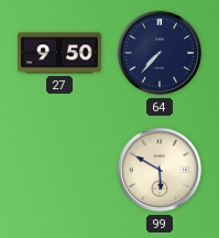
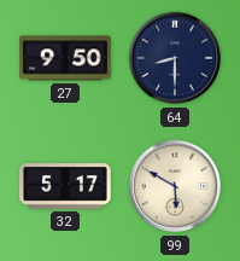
64: 7:37 -> 8:30
32: none -> 5:17
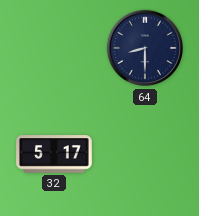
27: 9:50 -> none
99: 5:50 -> none
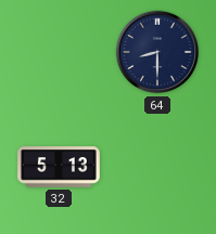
32: 5:17 -> 5:13
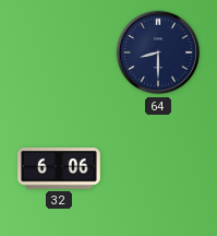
32: 5:13 -> 6:06
